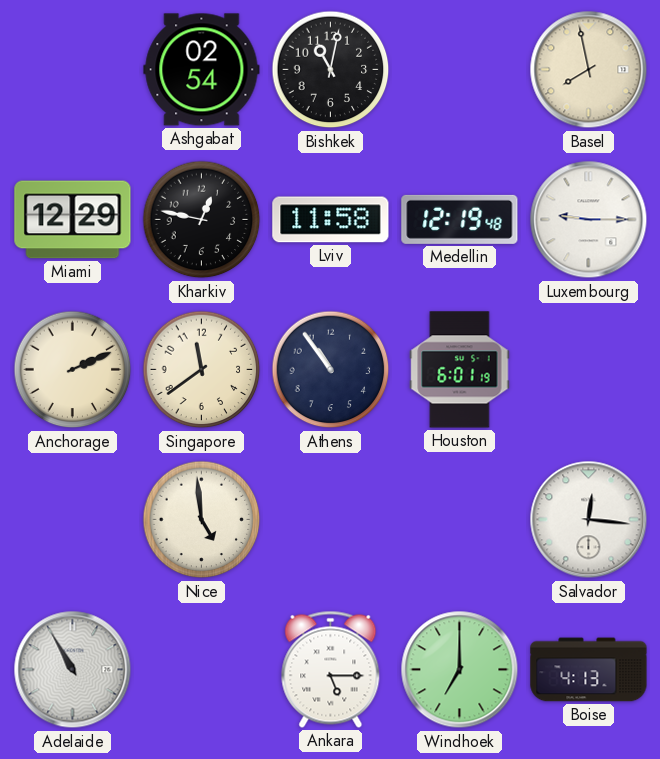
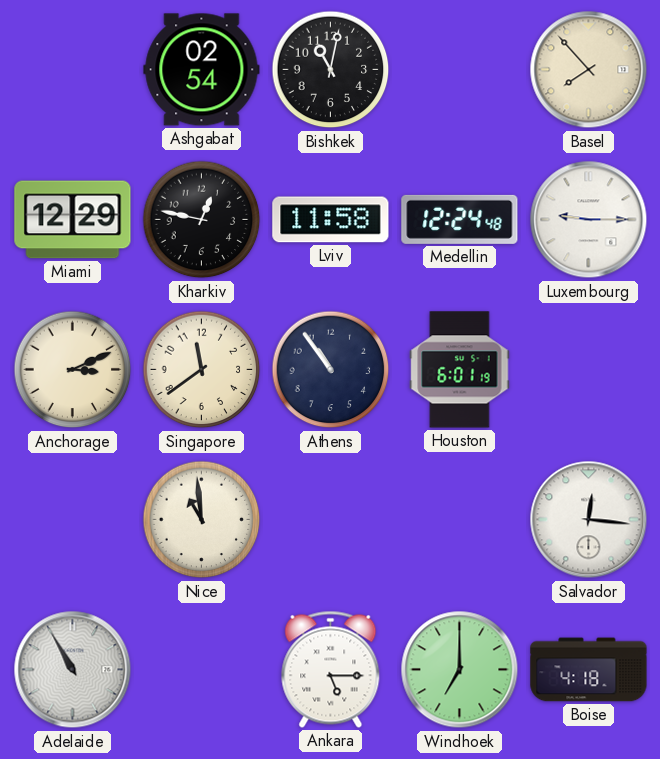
Basel: 7:58 -> 7:53
Medellin: 12:19 -> 12:24
Anchorage: 2:11 -> 3:11
Nice: 4:59 -> 10:59
Boise: 4:13 -> 4:18
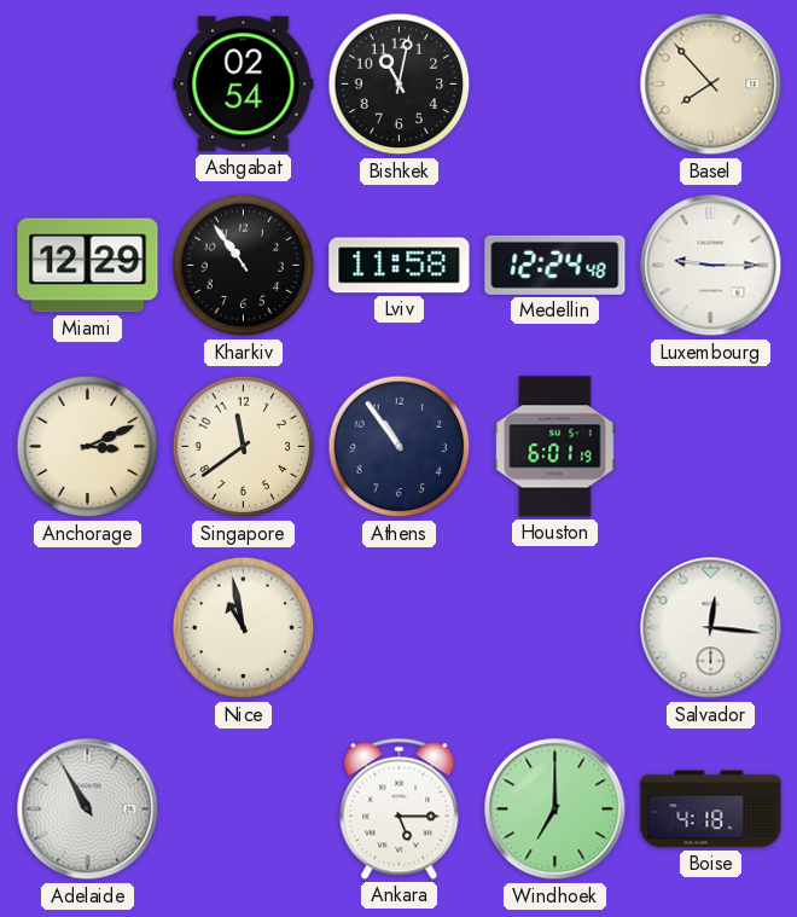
Kharkiv: 12:47 -> 10:54
Nice: 10:59 -> 10:58
